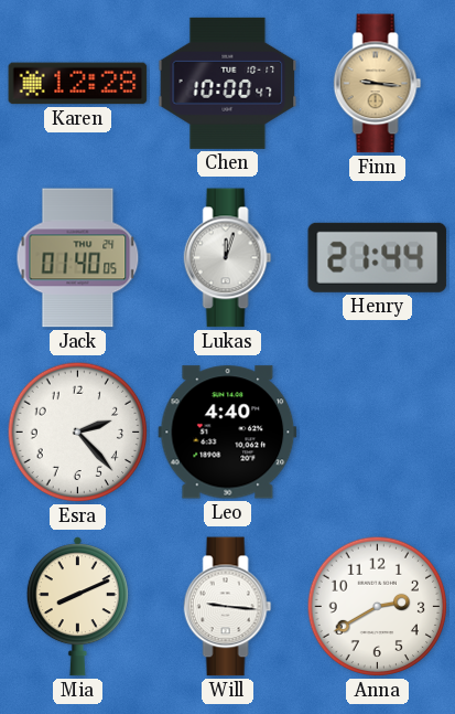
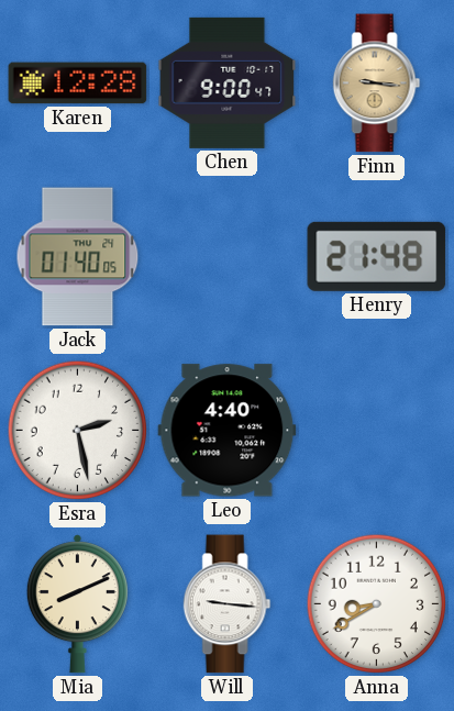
Chen: 10:00 -> 9:00
Lukas: 12:03 -> none
Henry: 21:44 -> 21:48
Esra: 2:23 -> 2:28
Anna: 2:40 -> 8:40
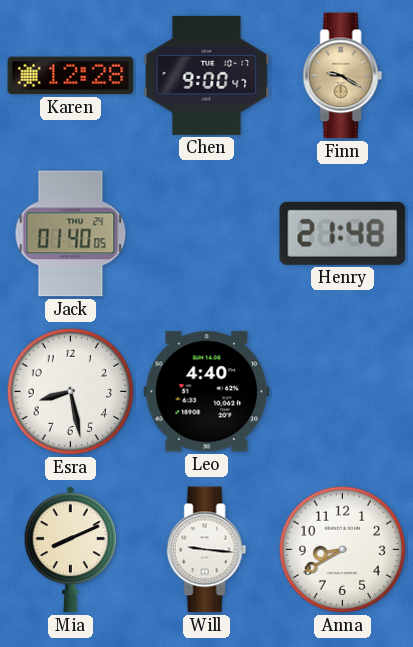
Finn: 9:16 -> 9:20
Esra: 2:28 -> 8:28
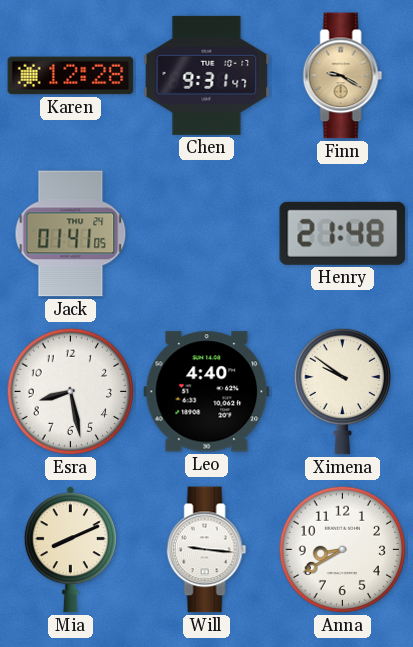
Chen: 9:00 -> 9:31
Jack: 01:40 -> 01:41
Ximena: none -> 9:51
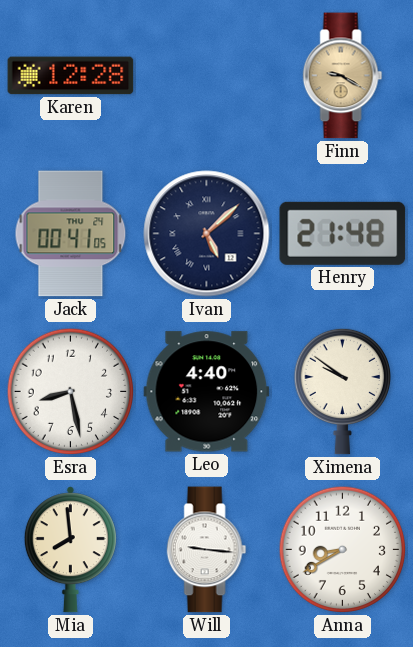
Chen: 9:31 -> none
Jack: 01:41 -> 00:41
Ivan: none -> 5:08
Mia: 8:11 -> 7:59
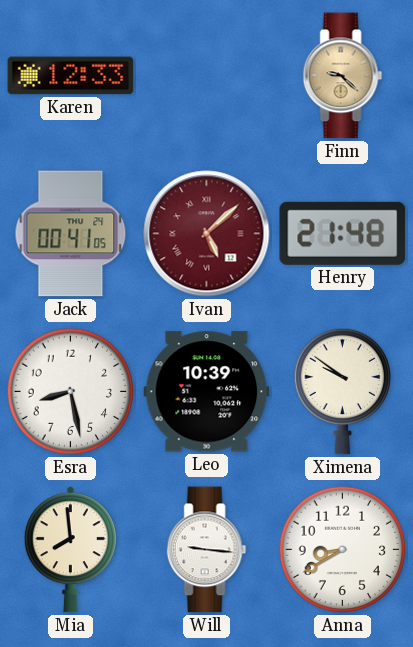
Karen: 12:28 -> 12:33
Finn: 9:20 -> 9:22
Ivan dial: navy -> burgundy
Leo: 4:40 -> 10:39
